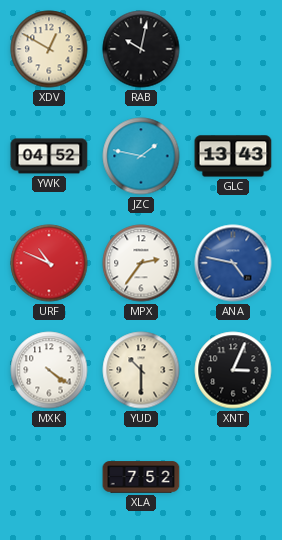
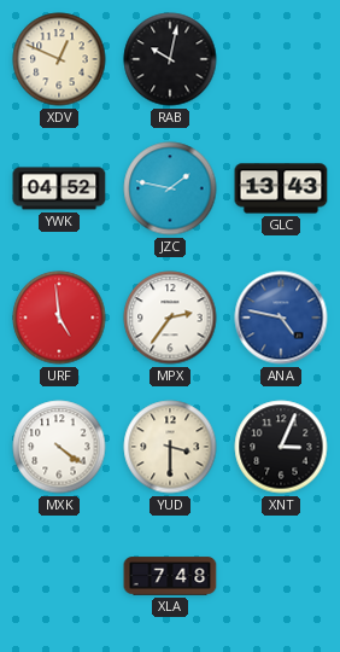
XDV: 12:50 -> 12:49
URF: 10:49 -> 4:59
YUD: 10:30 -> 3:30
XLA: 7:52 -> 7:48
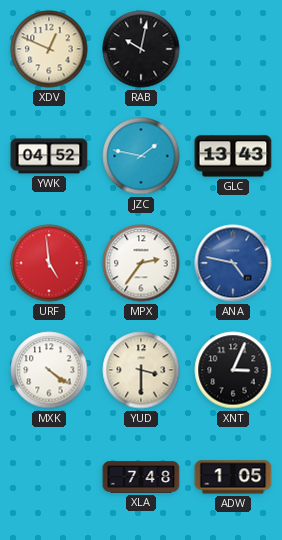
ADW: none -> 1:05
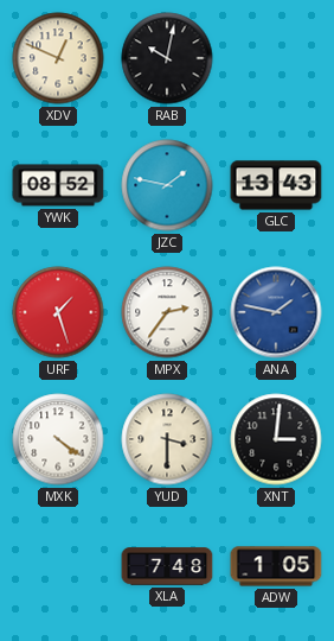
YWK: 04:52 -> 08:52
URF: 4:59 -> 1:27
ANA: 4:47 -> 1:47
XNT: 3:04 -> 3:01
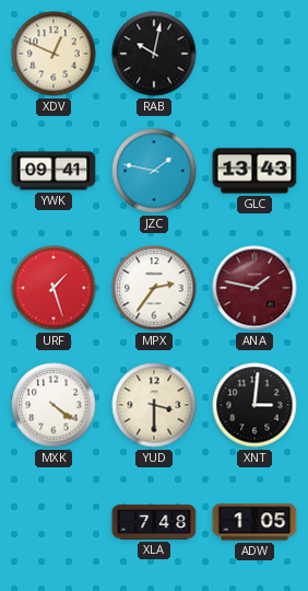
YWK: 08:52 -> 09:41
ANA dial: blue -> burgundy
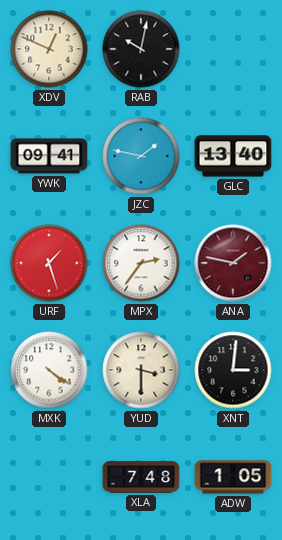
GLC: 13:43 -> 13:40
